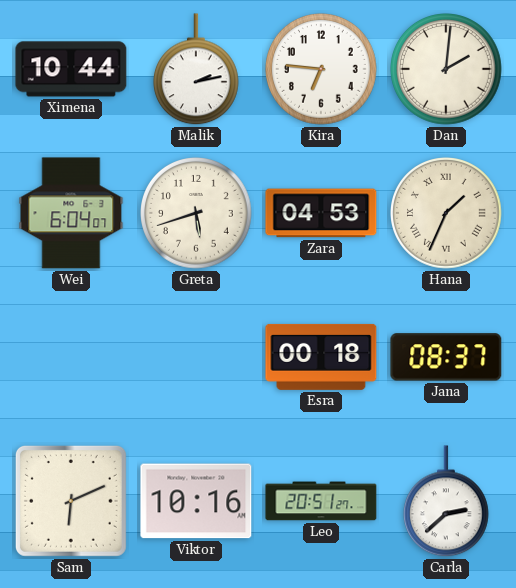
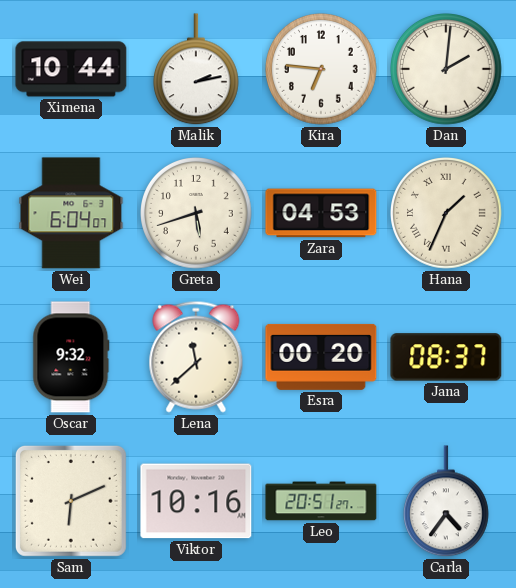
Oscar: none -> 9:32
Lena: none -> 11:38
Esra: 00:18 -> 00:20
Carla: 2:38 -> 4:36
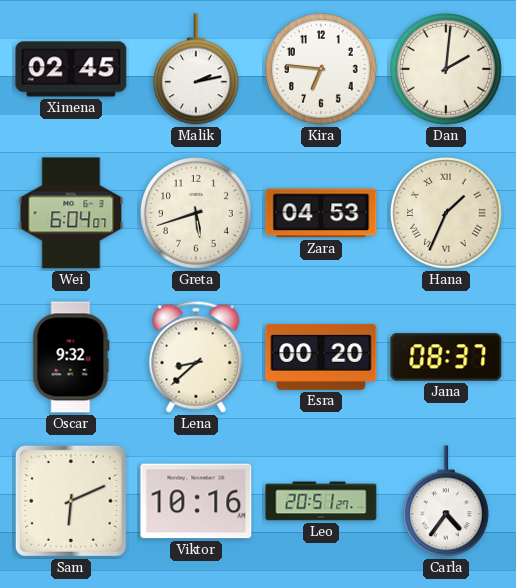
Ximena: 10:44 -> 02:45
Lena: 11:38 -> 8:38
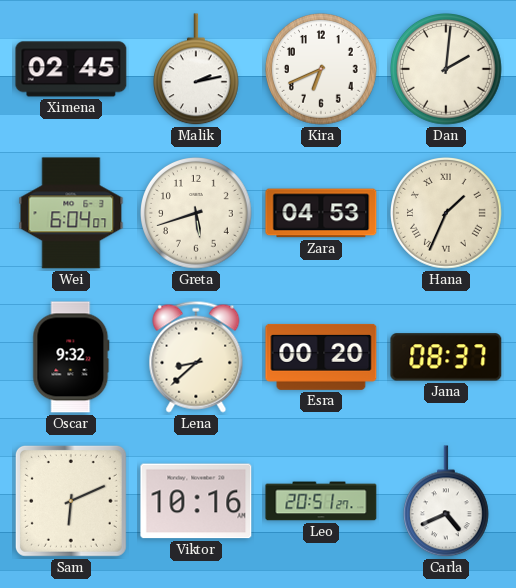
Kira: 6:46 -> 6:41
Carla: 4:36 -> 4:41
